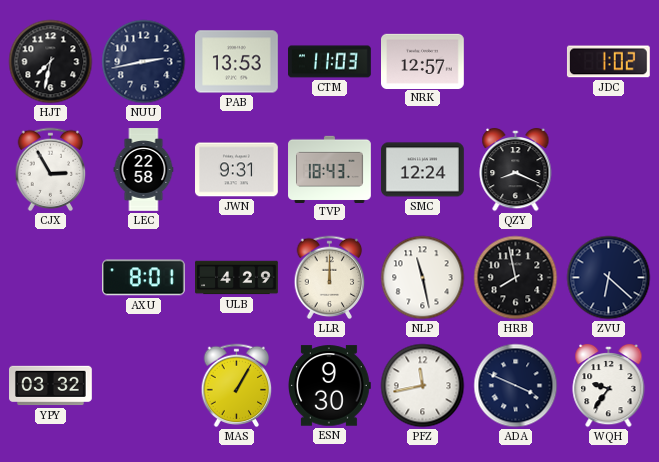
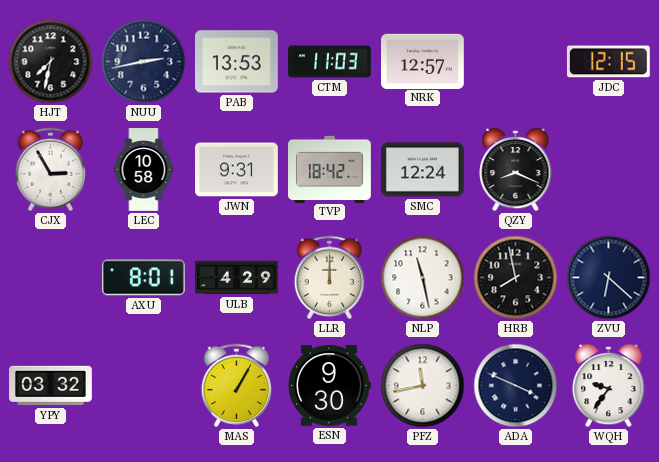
JDC: 1:02 -> 12:15
LEC: 22:58 -> 10:58
TVP: 18:43 -> 18:42
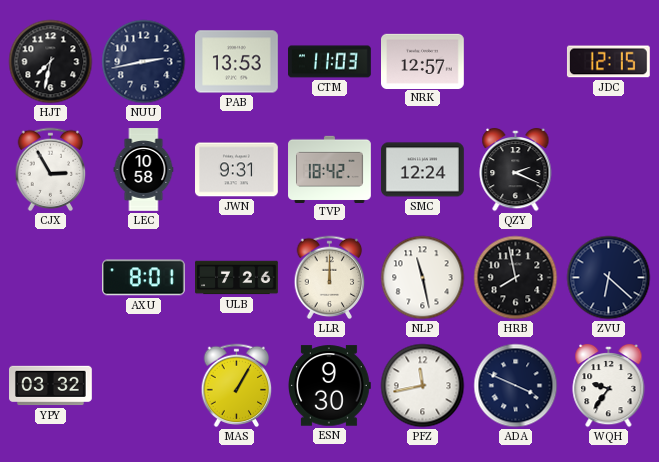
QZY: 8:19 -> 2:19
ULB: 4:29 -> 7:26
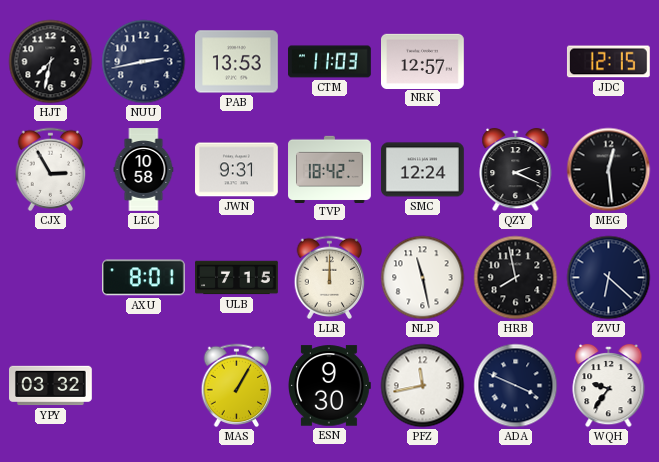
MEG: none -> 12:29
ULB: 7:26 -> 7:15
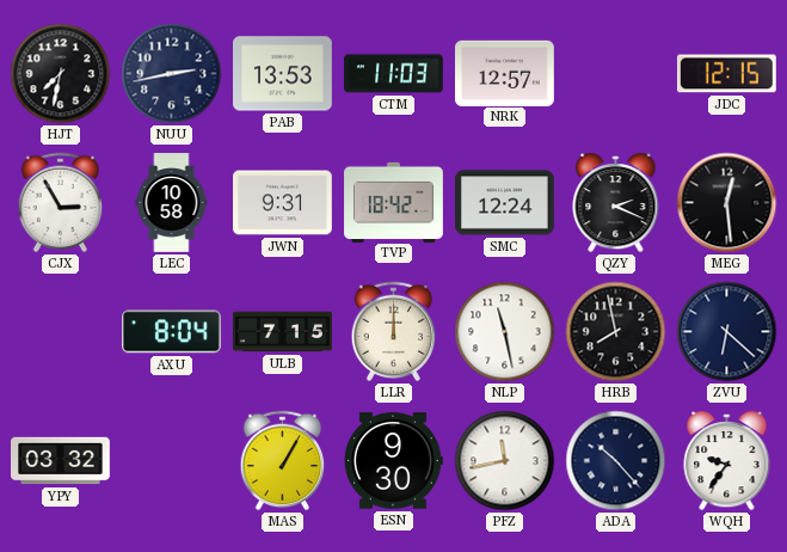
AXU: 8:01 -> 8:04
ADA: 3:49 -> 10:23
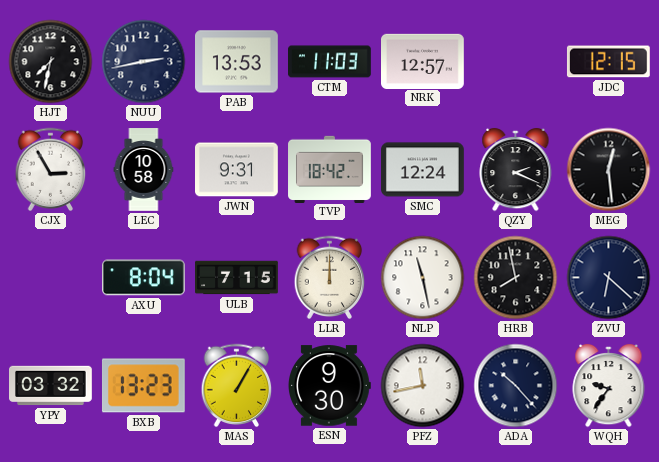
BXB: none -> 13:23
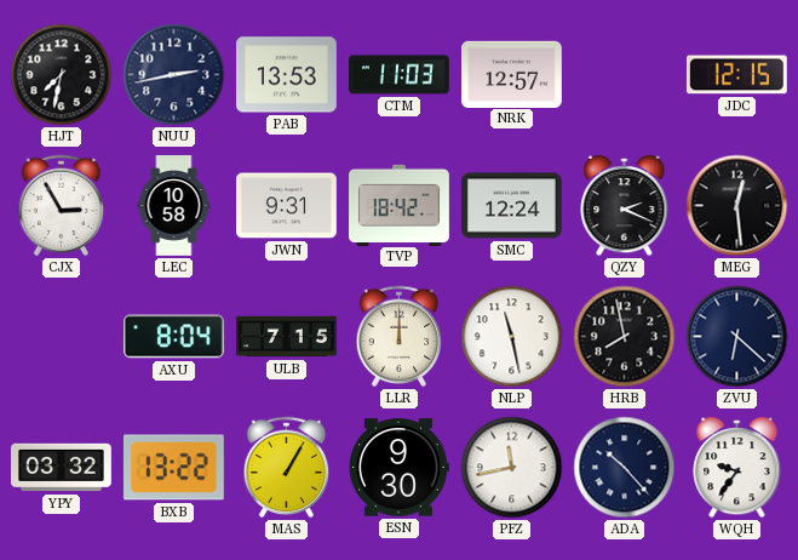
BXB: 13:23 -> 13:22
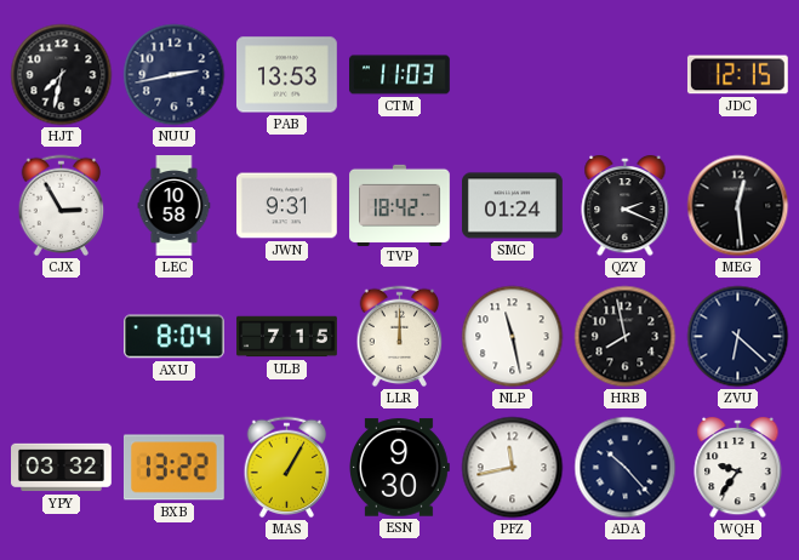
NRK: 12:57 -> none
SMC: 12:24 -> 01:24
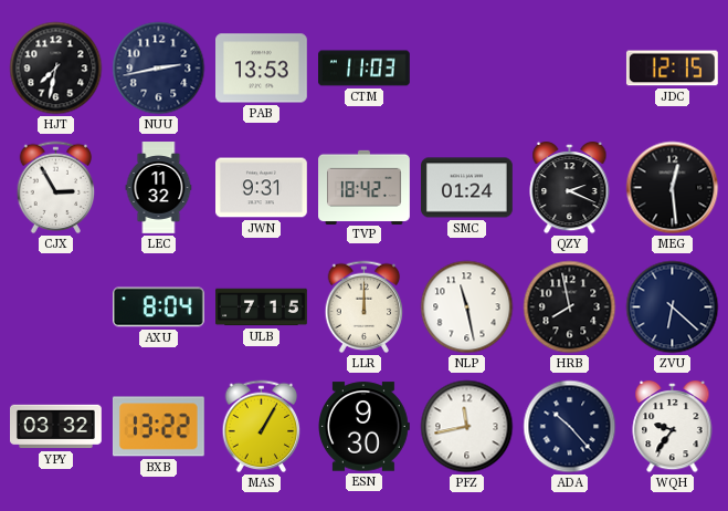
LEC: 10:58 -> 11:32
